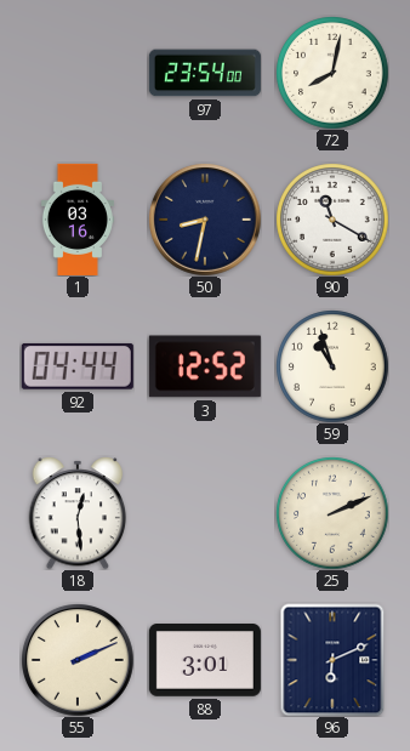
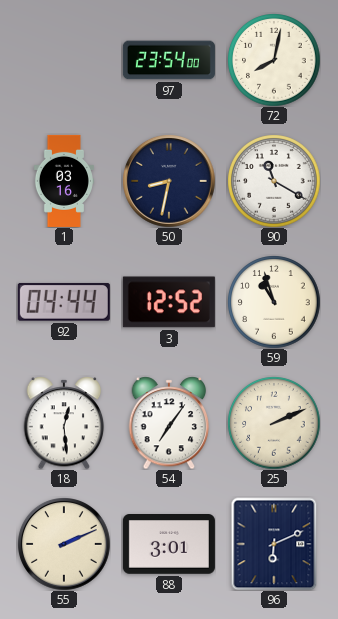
54: none -> 7:06
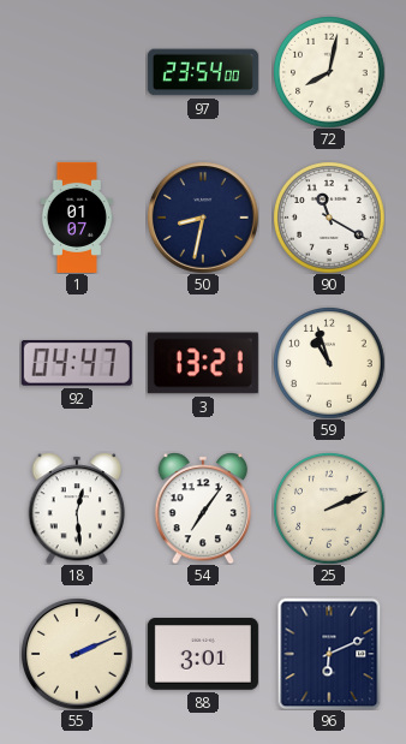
1: 03:16 -> 01:07
92: 04:44 -> 04:47
3: 12:52 -> 13:21
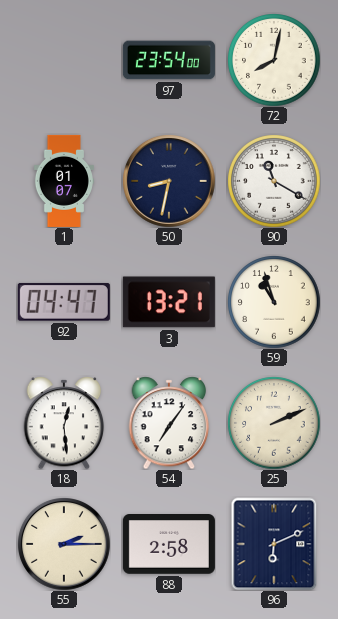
55: 2:11 -> 2:15
88: 3:01 -> 2:58
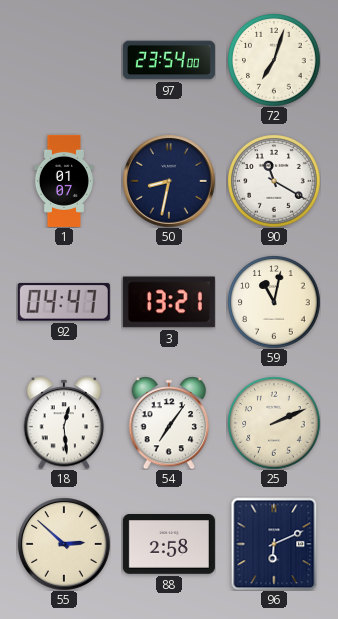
72: 8:02 -> 7:03
59: 10:57 -> 11:02
55: 2:15 -> 2:52
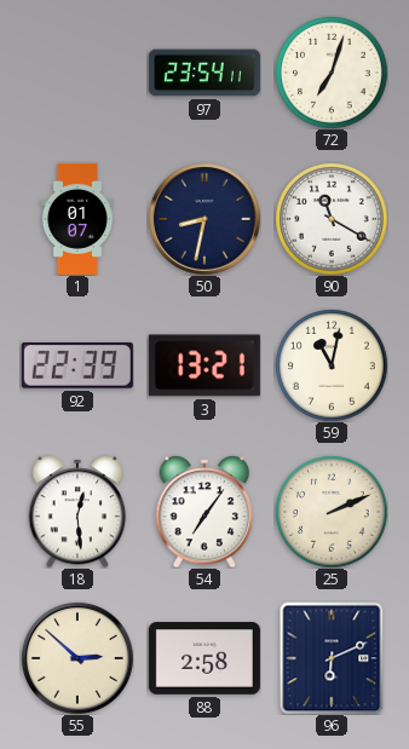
97: 23:54:00 -> 23:54:11
92: 04:47 -> 22:39
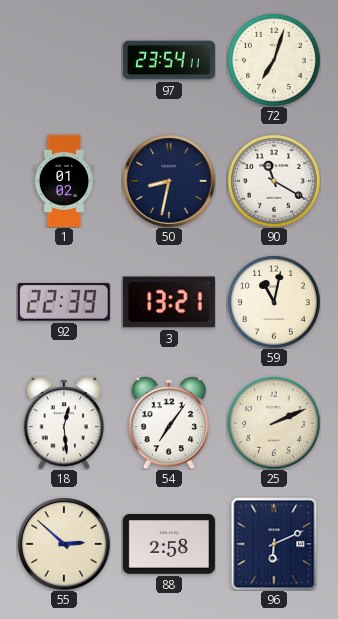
1: 01:07 -> 01:02
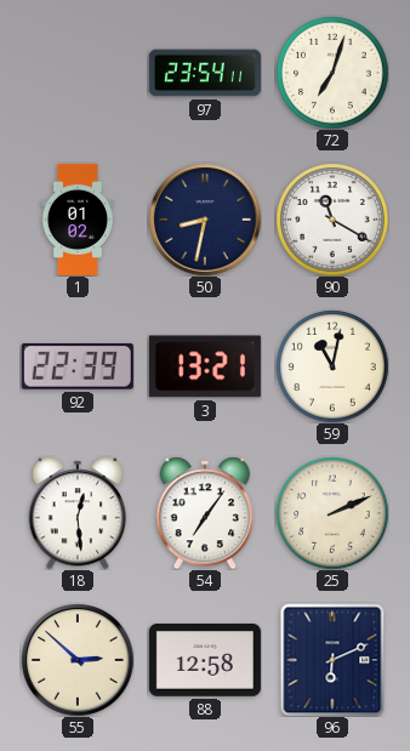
88: 2:58 -> 12:58
